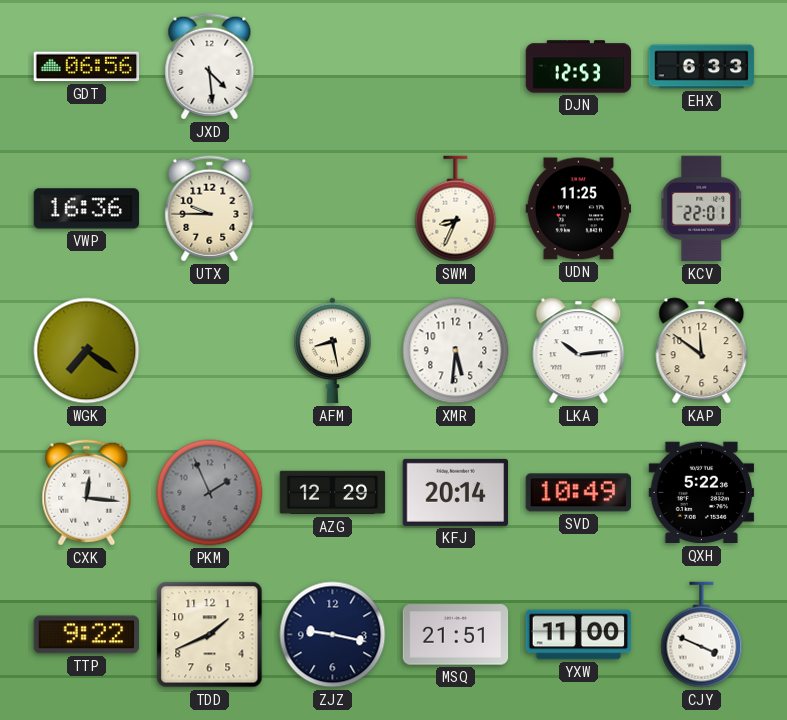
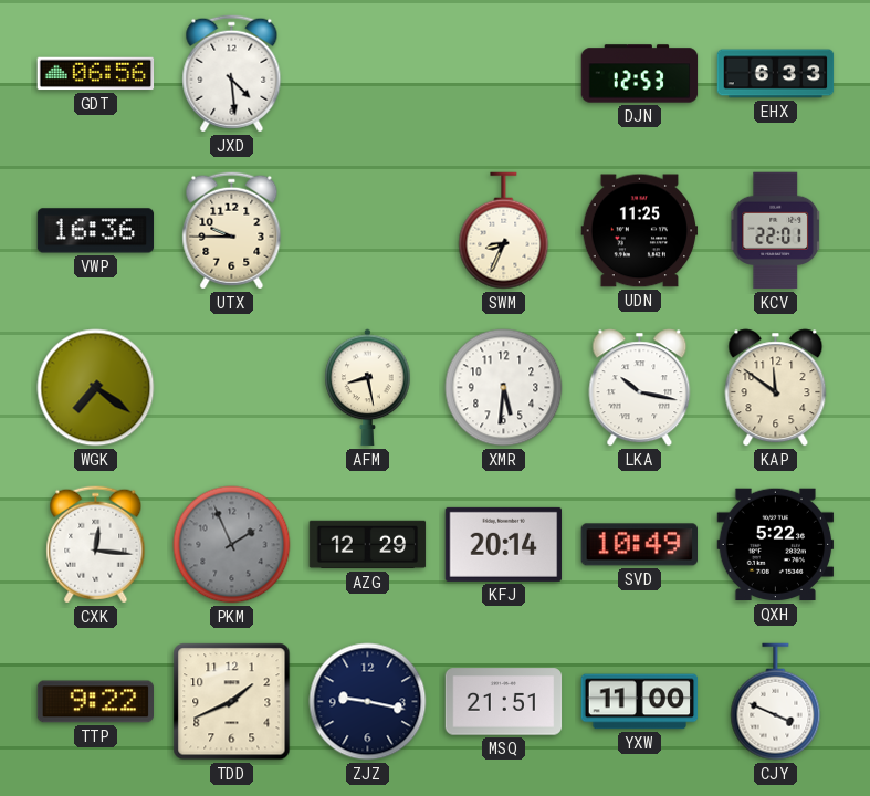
LKA: 10:14 -> 10:17
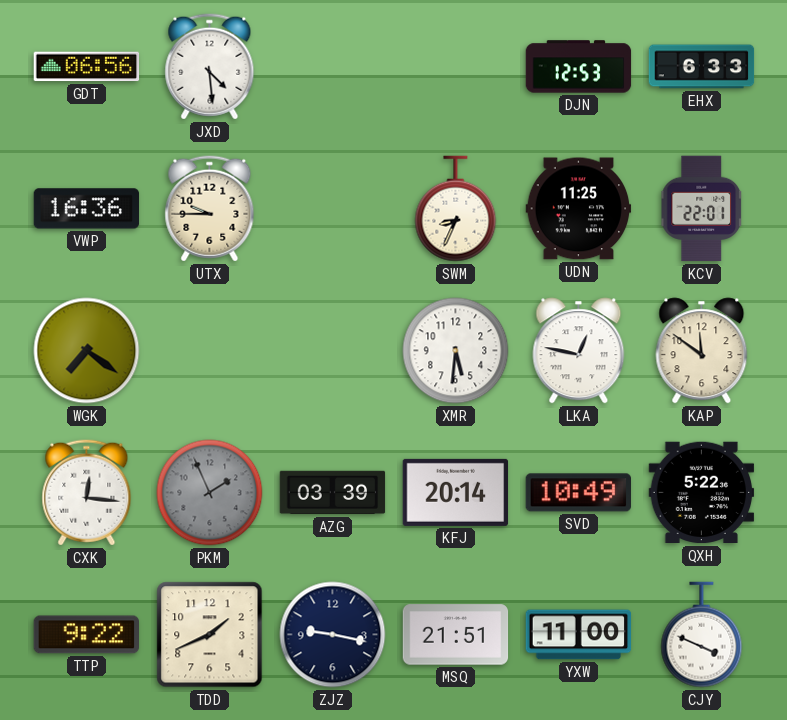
AFM: 8:28 -> none
LKA: 10:17 -> 12:47
AZG: 12:29 -> 03:39
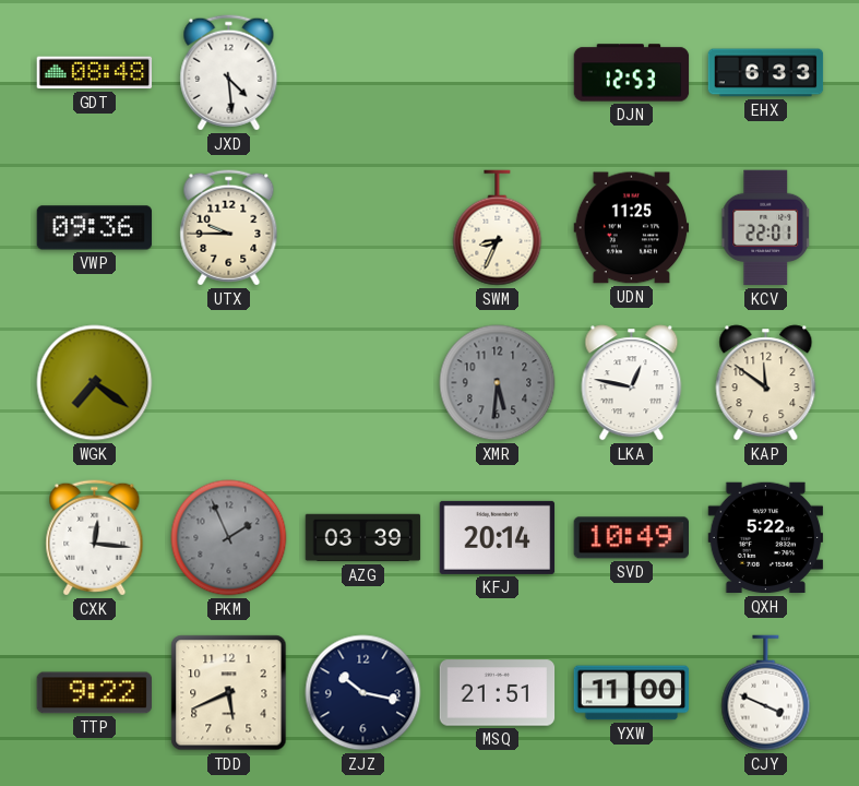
GDT: 06:56 -> 08:48
VWP: 16:36 -> 09:36
XMR dial: white -> grey
TDD: 1:41 -> 5:41
ZJZ: 9:17 -> 10:17
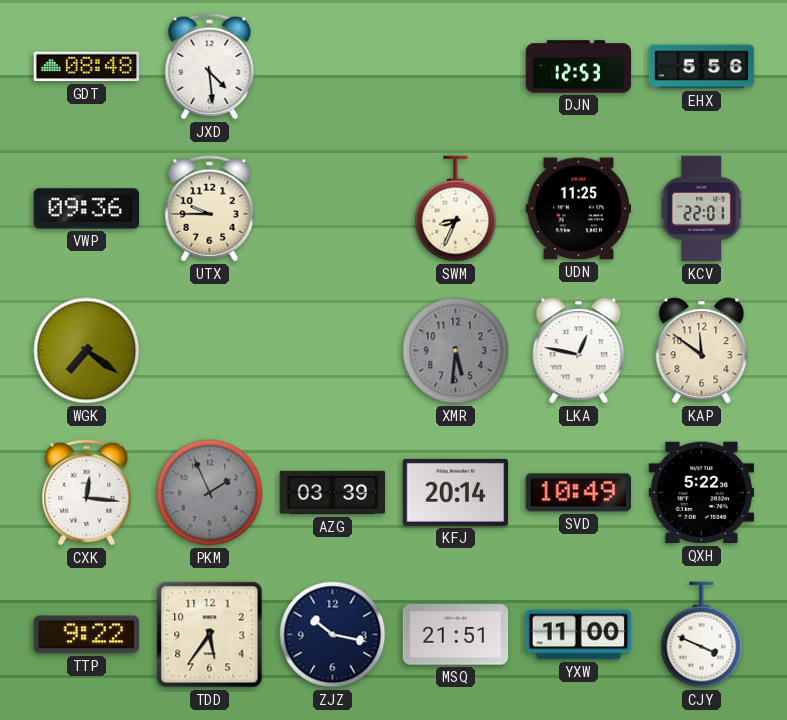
EHX: 6:33 -> 5:56
TDD: 5:41 -> 5:36
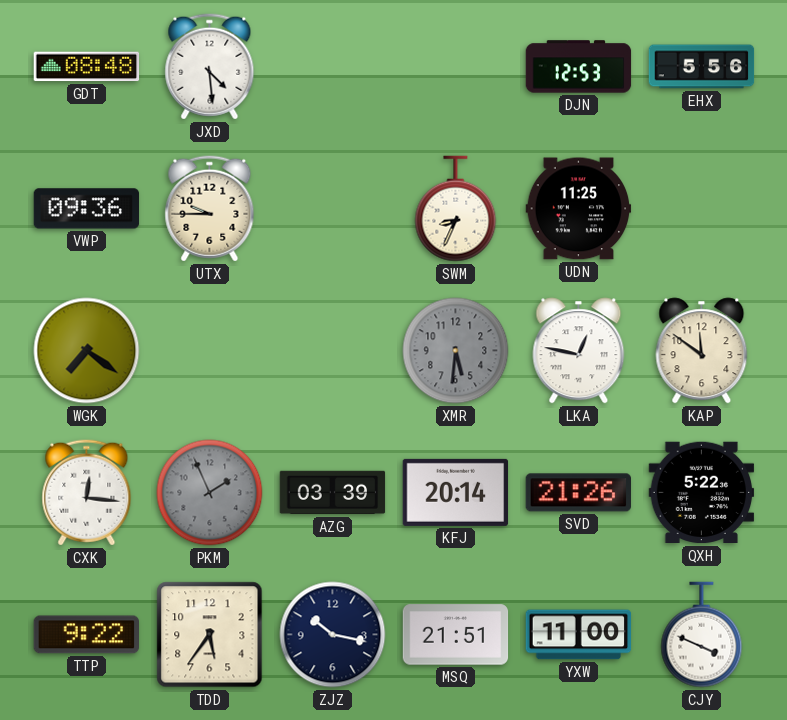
KCV: 22:01 -> none
SVD: 10:49 -> 21:26
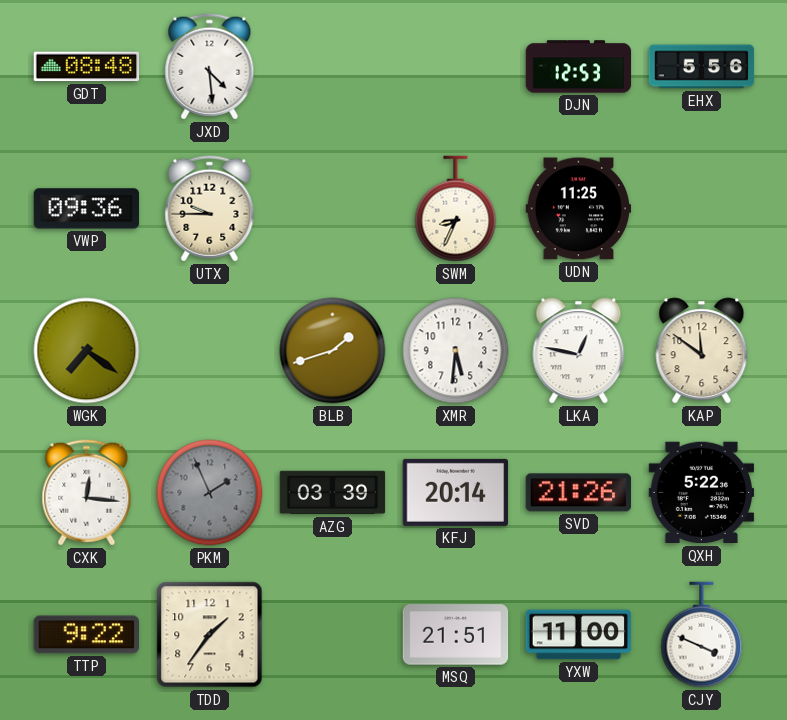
BLB: none -> 1:42
XMR dial: grey -> white
TDD: 5:36 -> 1:36
ZJZ: 10:17 -> none
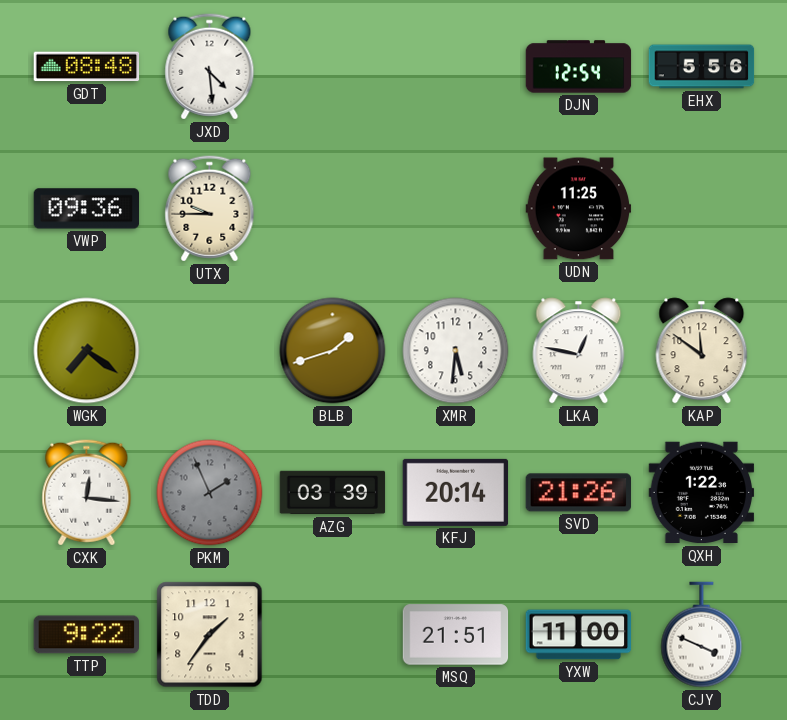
DJN: 12:53 -> 12:54
SWM: 8:34 -> none
QXH: 5:22 -> 1:22
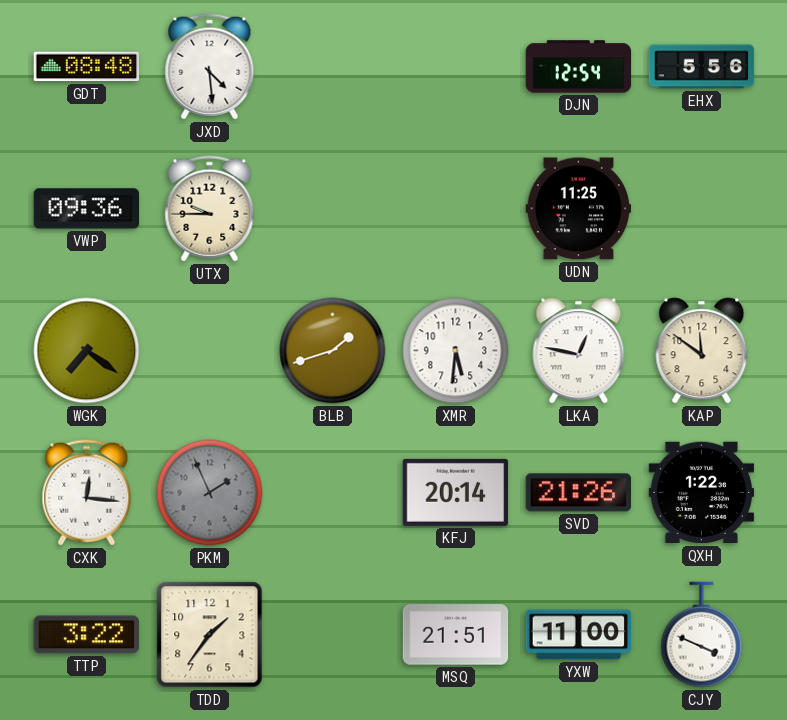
AZG: 03:39 -> none
TTP: 9:22 -> 3:22
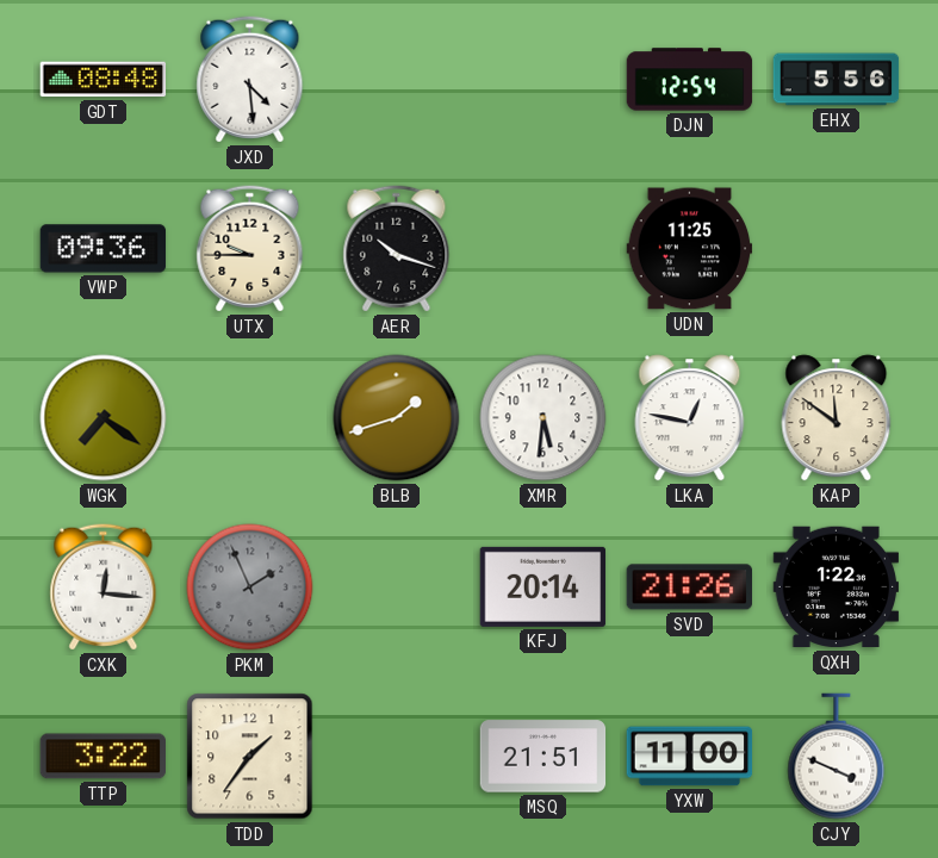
AER: none -> 10:18
